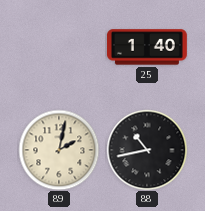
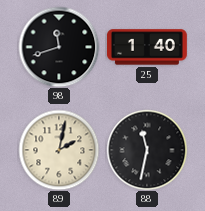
98: none -> 11:42
88: 10:43 -> 11:32
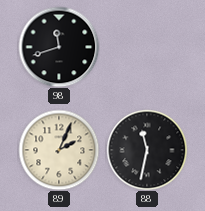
25: 1:40 -> none
89: 2:02 -> 2:04
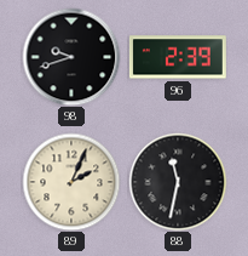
98: 11:42 -> 9:42
96: none -> 2:39
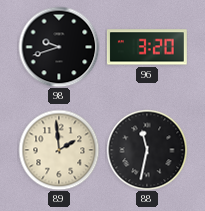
96: 2:39 -> 3:20
89: 2:04 -> 1:59
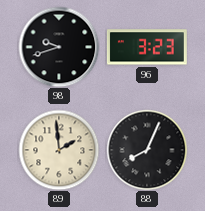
96: 3:20 -> 3:23
88: 11:32 -> 8:04
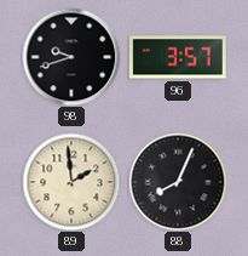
96: 3:23 -> 3:57
